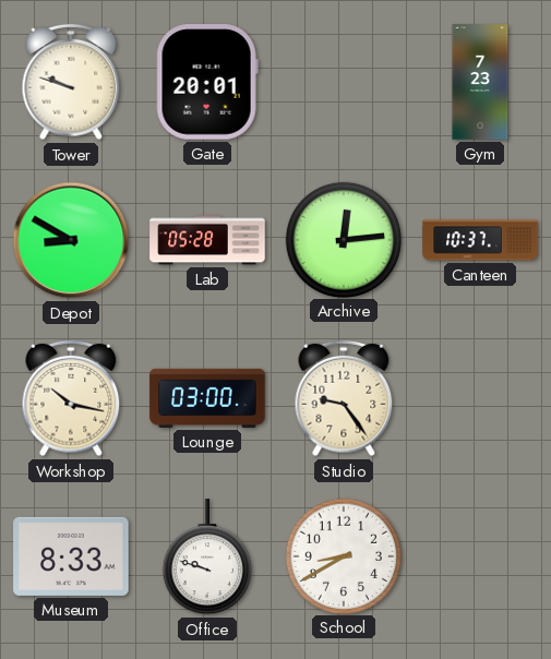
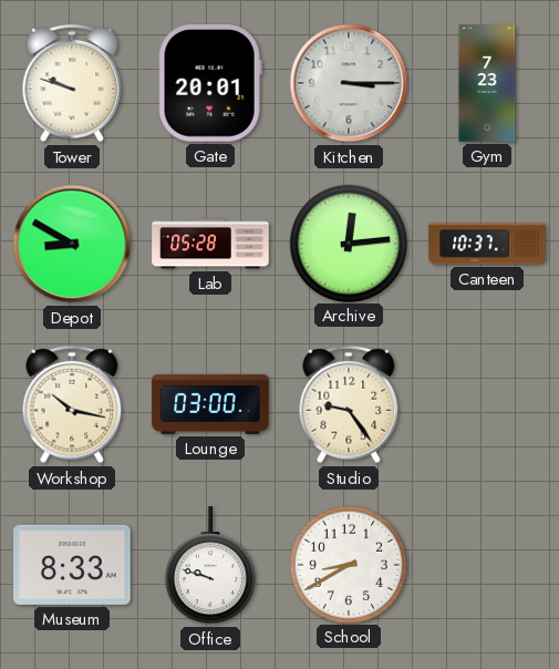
Kitchen: none -> 3:15
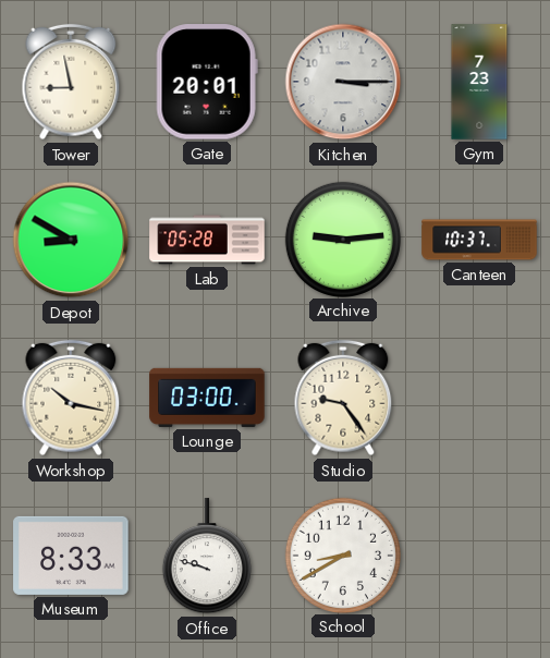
Tower: 9:48 -> 8:58
Archive: 12:14 -> 9:14
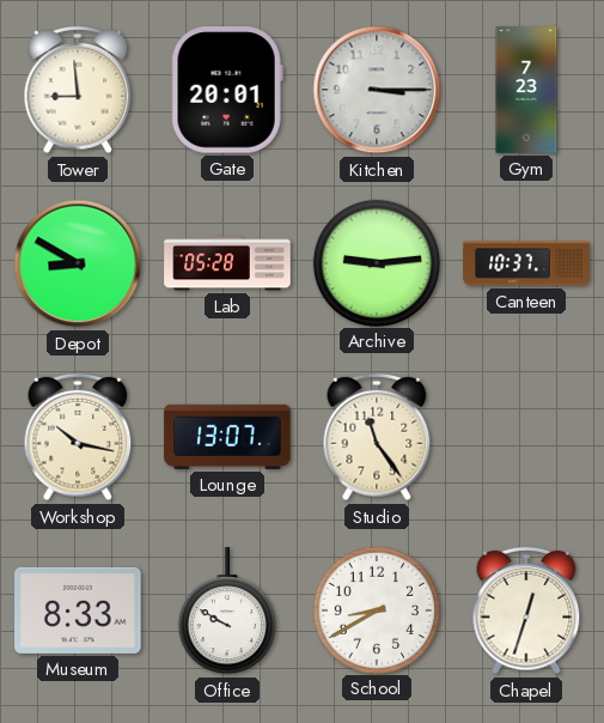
Tower: 8:58 -> 8:59
Lounge: 03:00 -> 13:07
Studio: 9:24 -> 11:24
Office: 9:48 -> 9:50
Chapel: none -> 12:33
